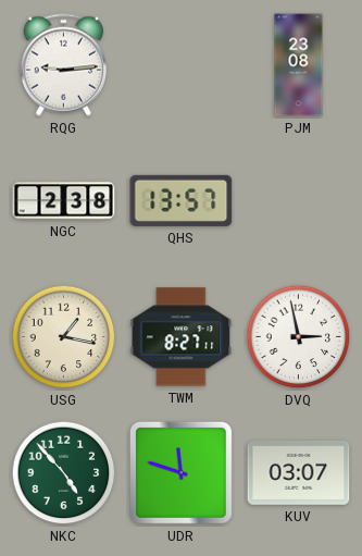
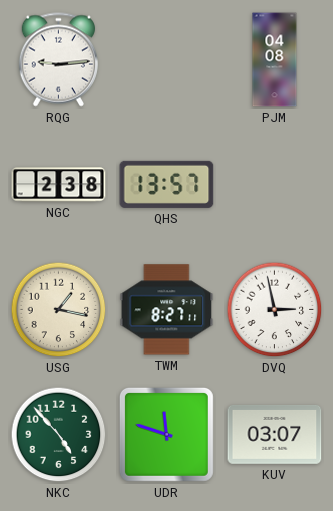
PJM: 23:08 -> 04:08
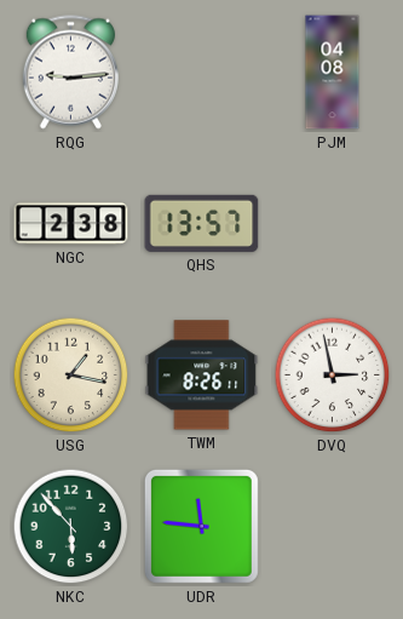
TWM: 8:27 -> 8:26
NKC: 4:53 -> 5:53
UDR: 11:48 -> 11:46
KUV: 03:07 -> none
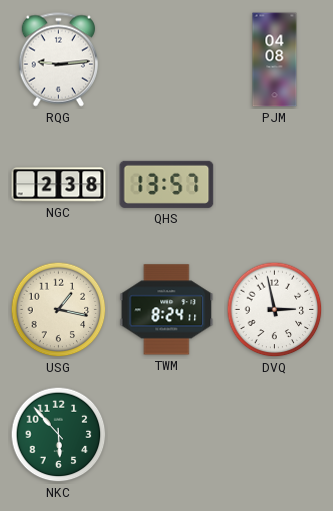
TWM: 8:26 -> 8:24
UDR: 11:46 -> none
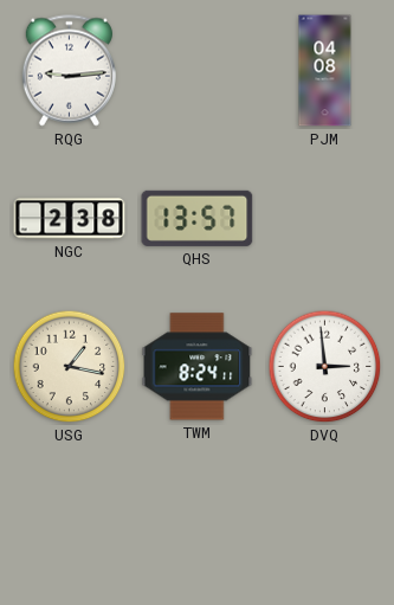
DVQ: 2:58 -> 2:59
NKC: 5:53 -> none
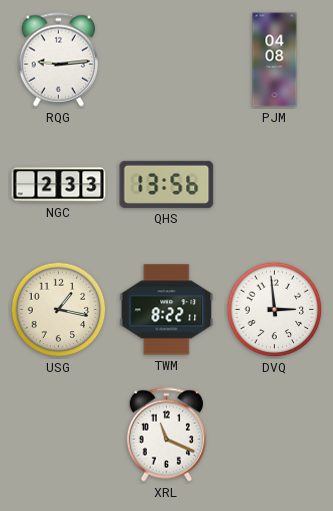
NGC: 2:38 -> 2:33
QHS: 13:57 -> 13:56
TWM: 8:24 -> 8:22
XRL: none -> 11:19
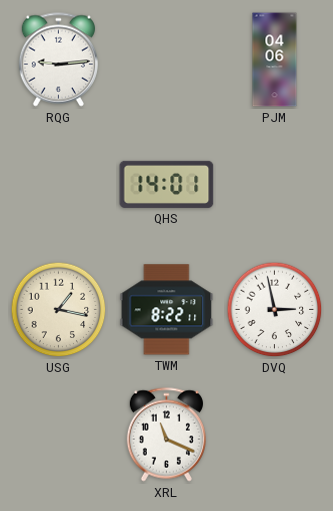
PJM: 04:08 -> 04:06
NGC: 2:33 -> none
QHS: 13:56 -> 14:01
DVQ: 2:59 -> 2:58
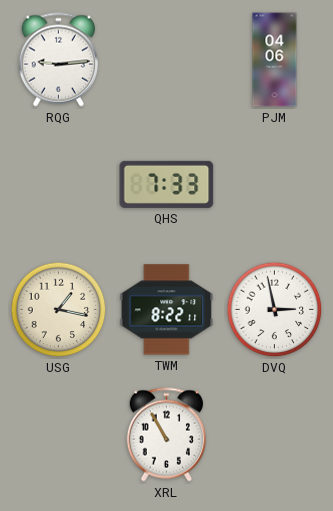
QHS: 14:01 -> 7:33
XRL: 11:19 -> 10:55
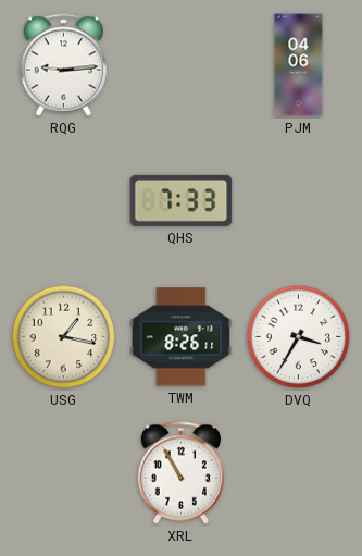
TWM: 8:22 -> 8:26
DVQ: 2:58 -> 3:35
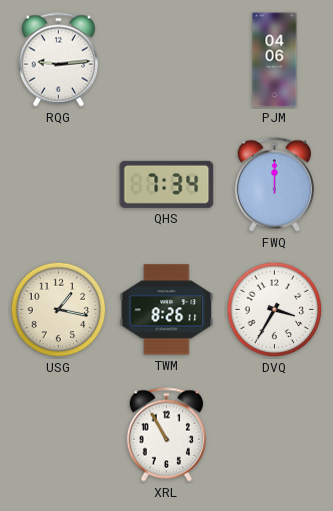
QHS: 7:33 -> 7:34
FWQ: none -> 12:00
